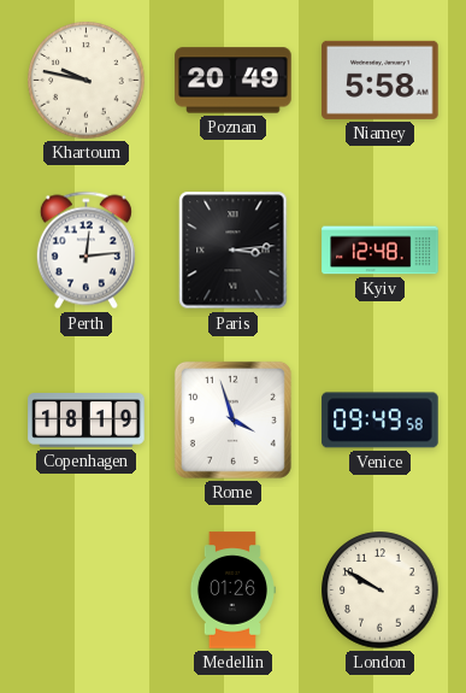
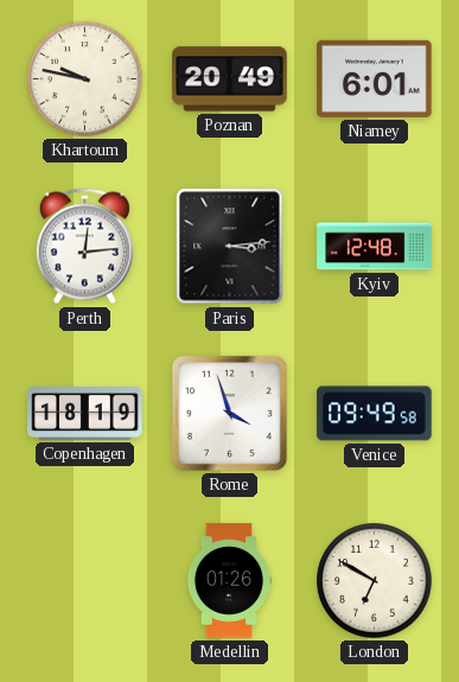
Niamey: 5:58 -> 6:01
London: 9:50 -> 6:50
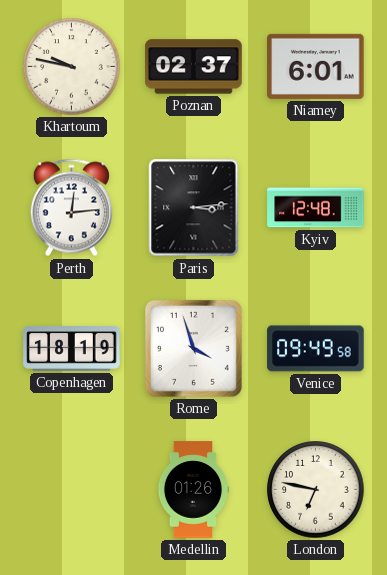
Poznan: 20:49 -> 02:37
London: 6:50 -> 6:47
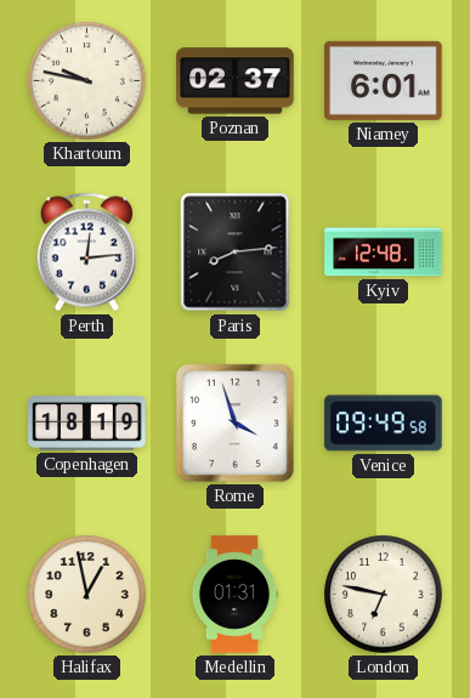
Paris: 3:14 -> 8:14
Halifax: none -> 12:58
Medellin: 01:26 -> 01:31
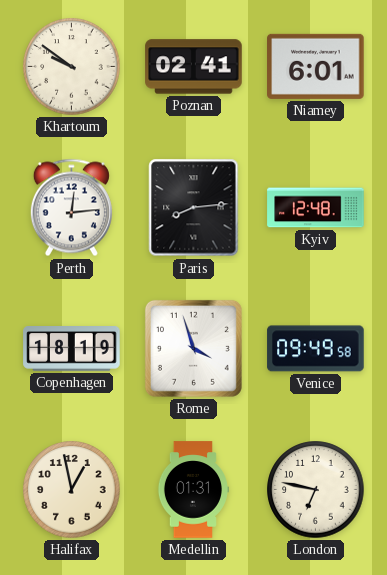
Khartoum: 9:47 -> 9:51
Poznan: 02:37 -> 02:41
